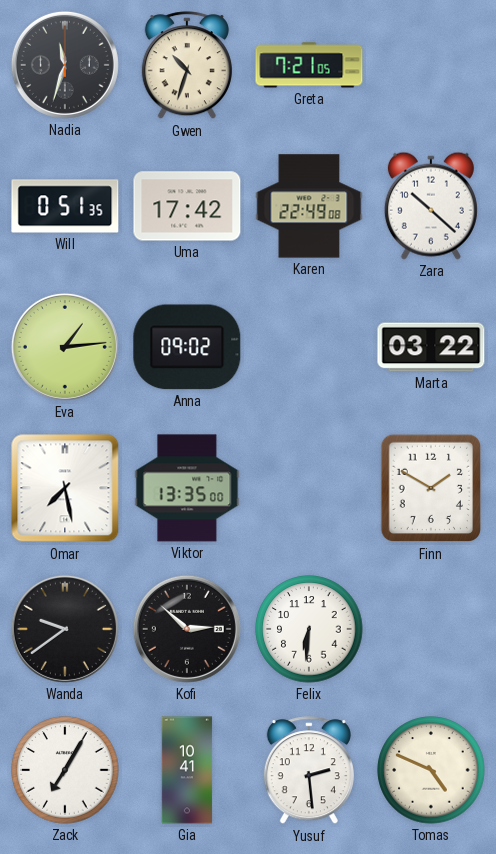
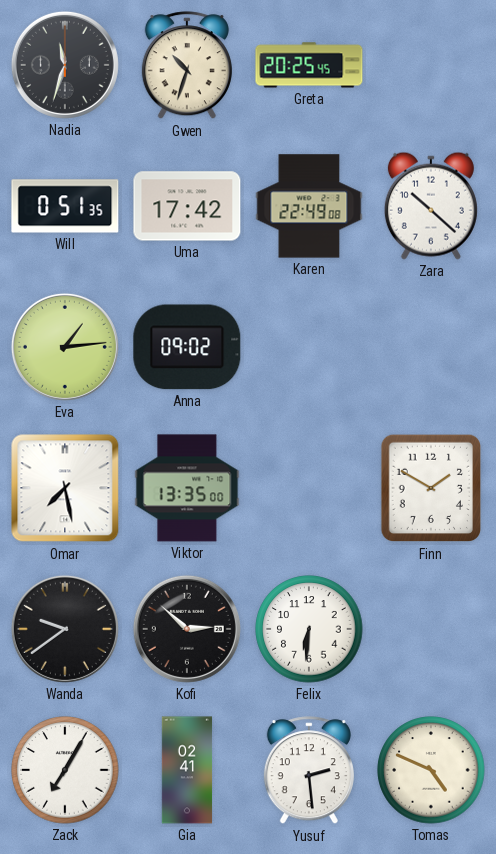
Greta: 7:21 -> 20:25
Marta: 03:22 -> none
Gia: 10:41 -> 02:41
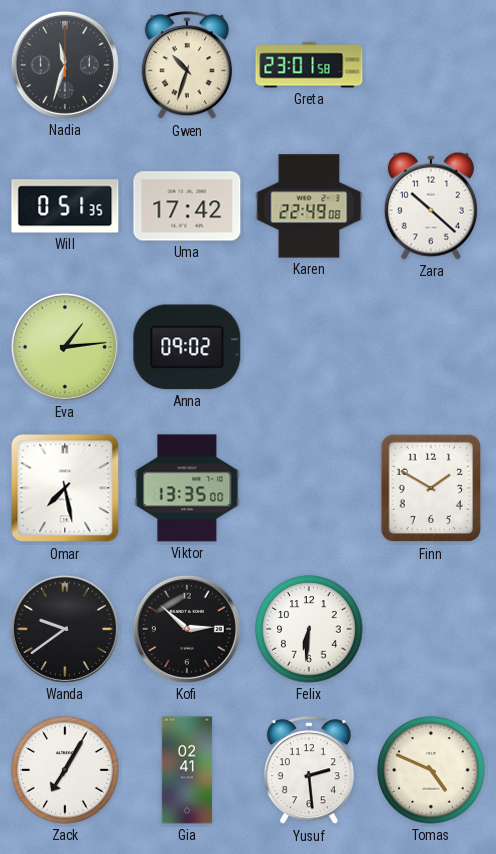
Greta: 20:25 -> 23:01
